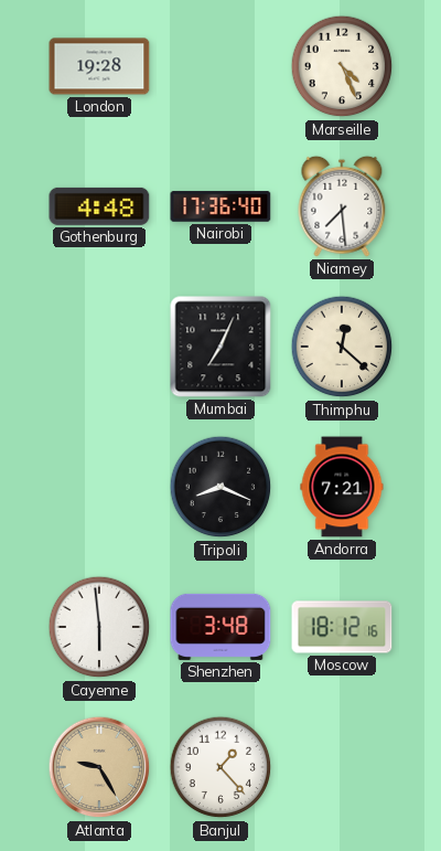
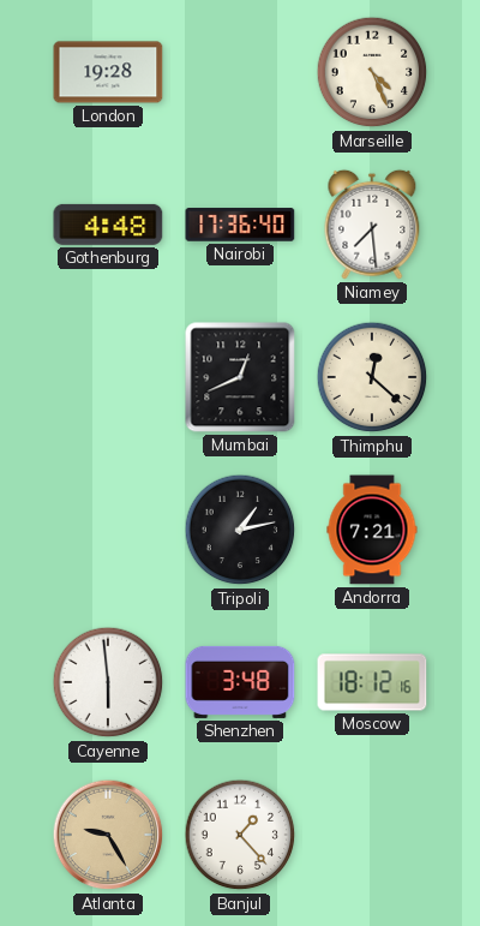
Mumbai: 7:04 -> 12:41
Tripoli: 8:19 -> 1:13
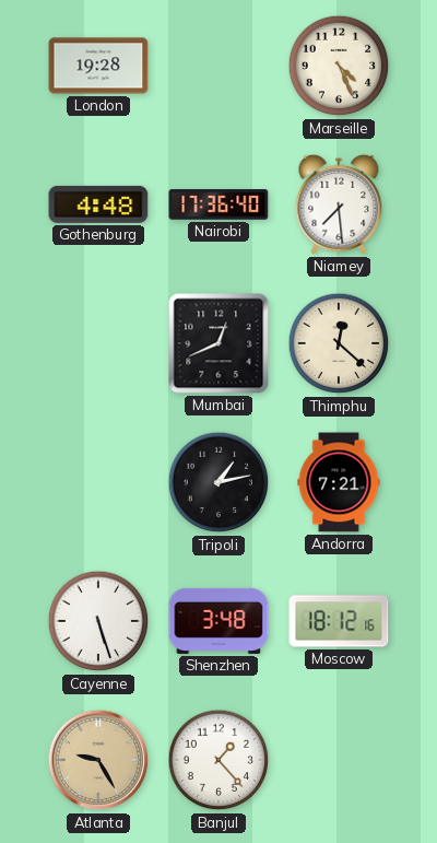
Cayenne: 5:59 -> 5:27
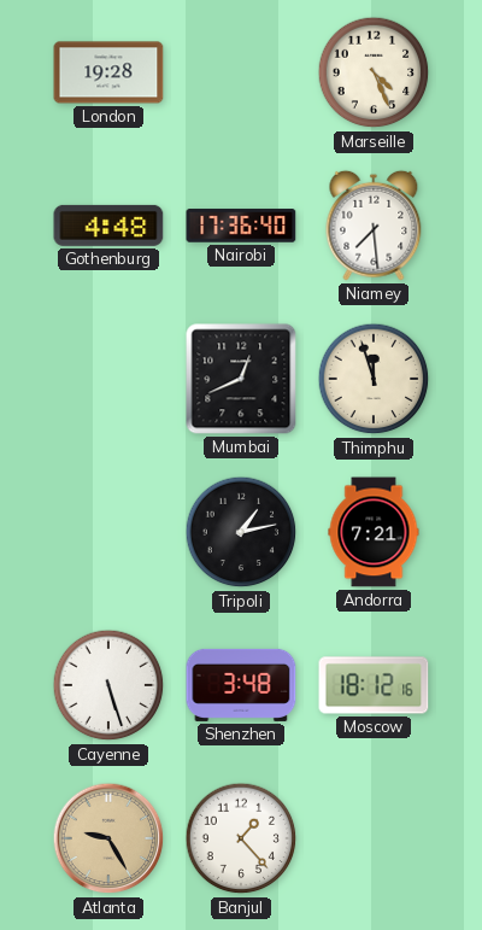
Thimphu: 12:22 -> 11:57
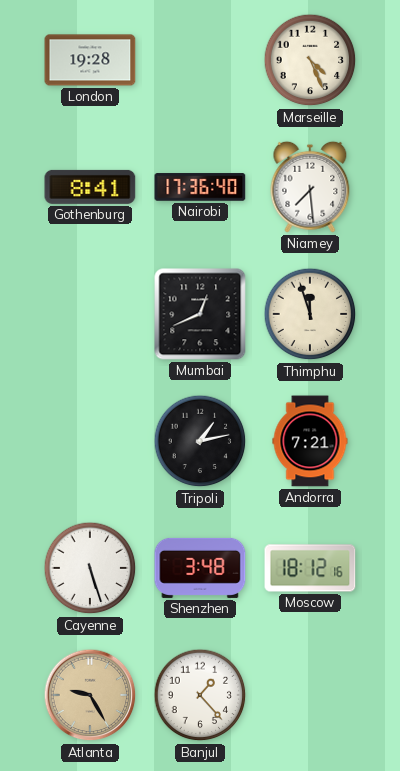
Gothenburg: 4:48 -> 8:41
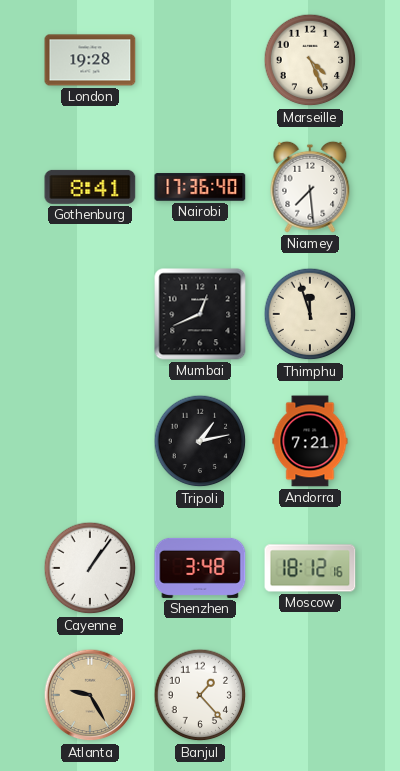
Cayenne: 5:27 -> 1:06
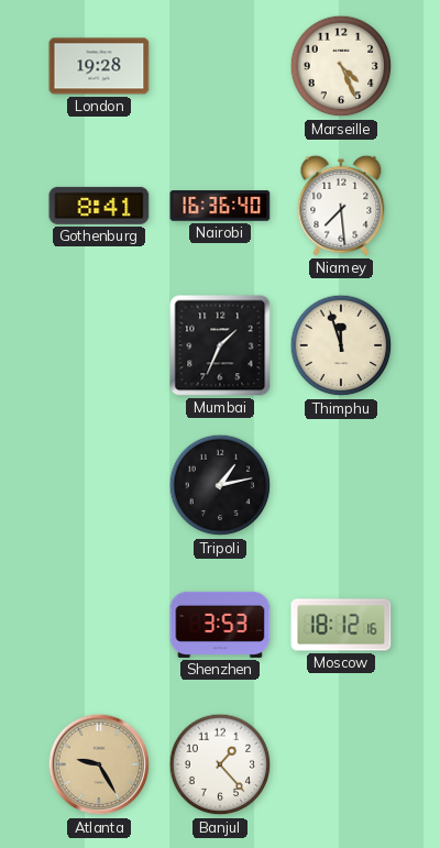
Nairobi: 17:36 -> 16:36
Mumbai: 12:41 -> 1:34
Andorra: 7:21 -> none
Cayenne: 1:06 -> none
Shenzhen: 3:48 -> 3:53
